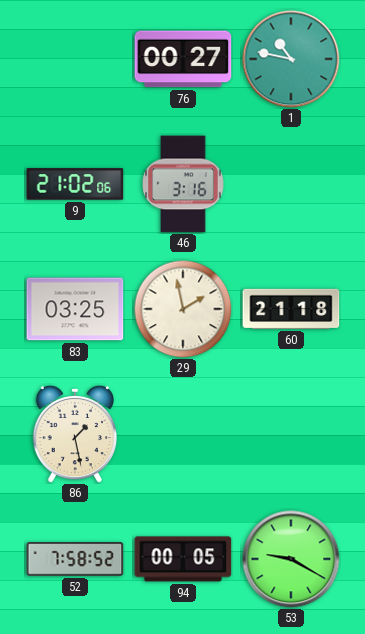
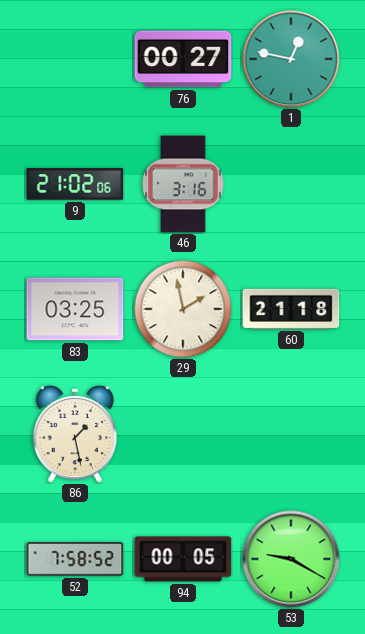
1: 10:47 -> 12:47
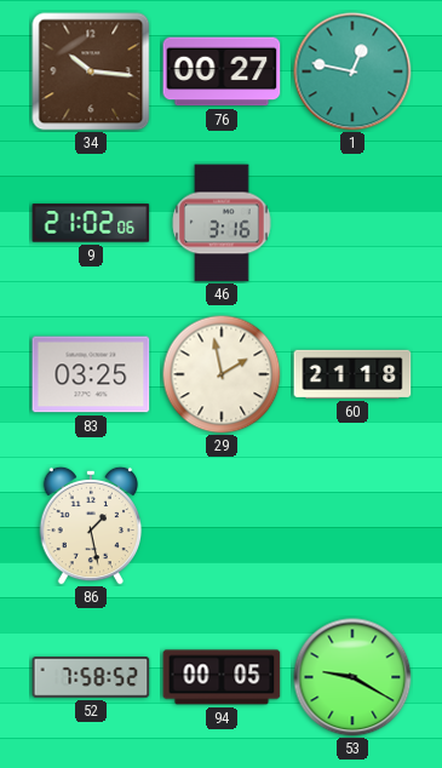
34: none -> 10:16
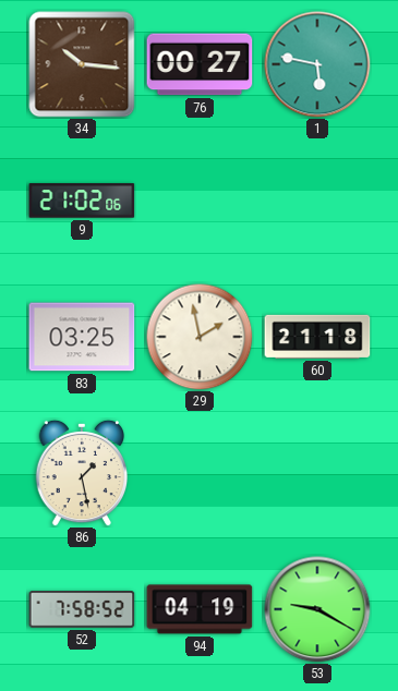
1: 12:47 -> 5:47
46: 3:16 -> none
94: 00:05 -> 04:19
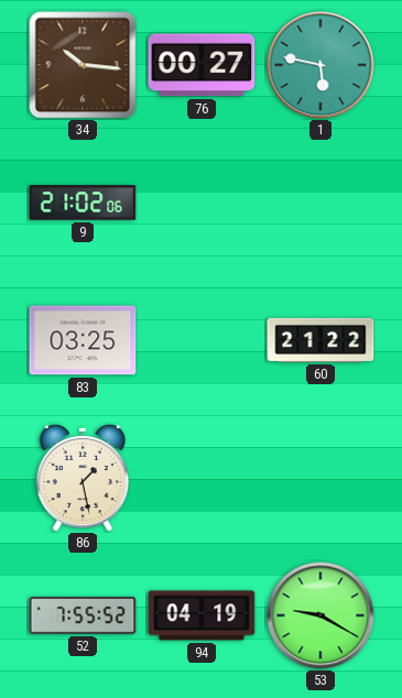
29: 1:58 -> none
60: 21:18 -> 21:22
52: 7:58 -> 7:55
